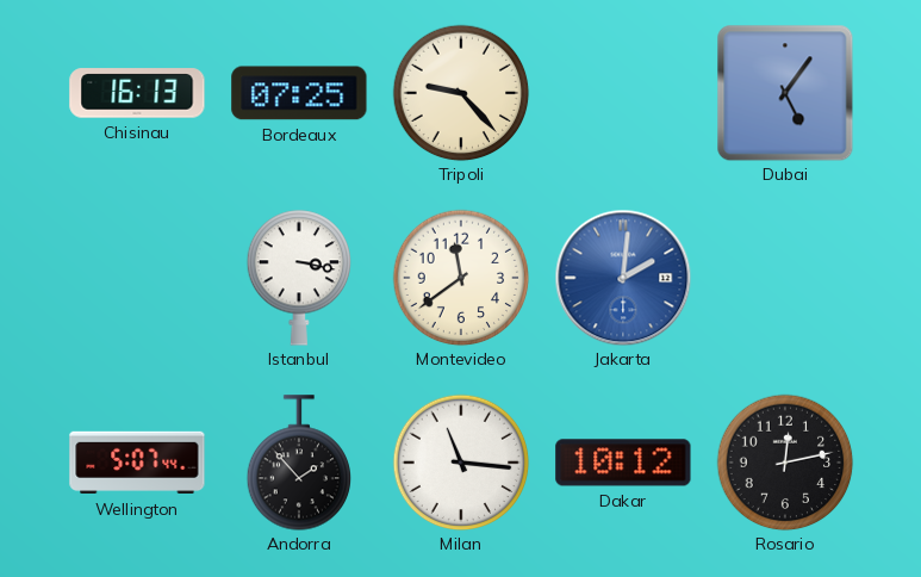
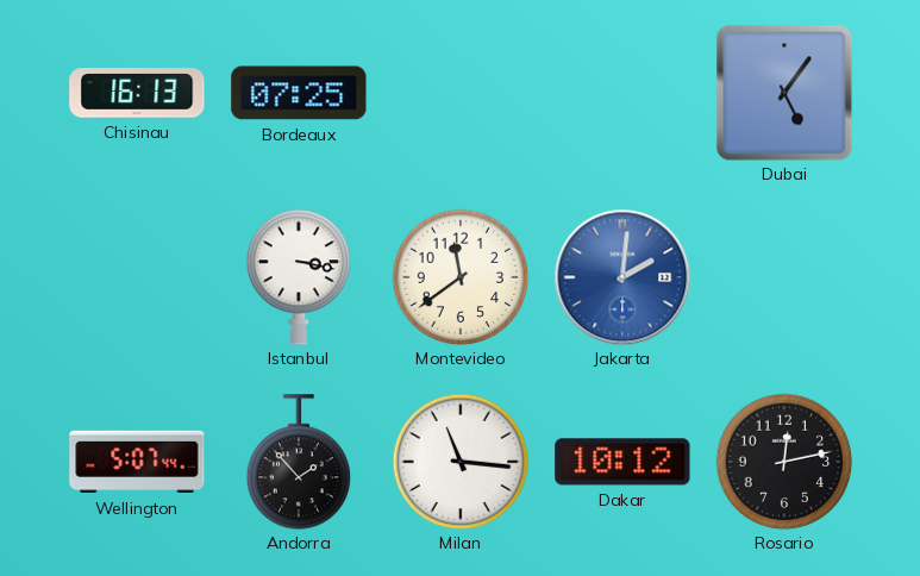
Tripoli: 9:23 -> none
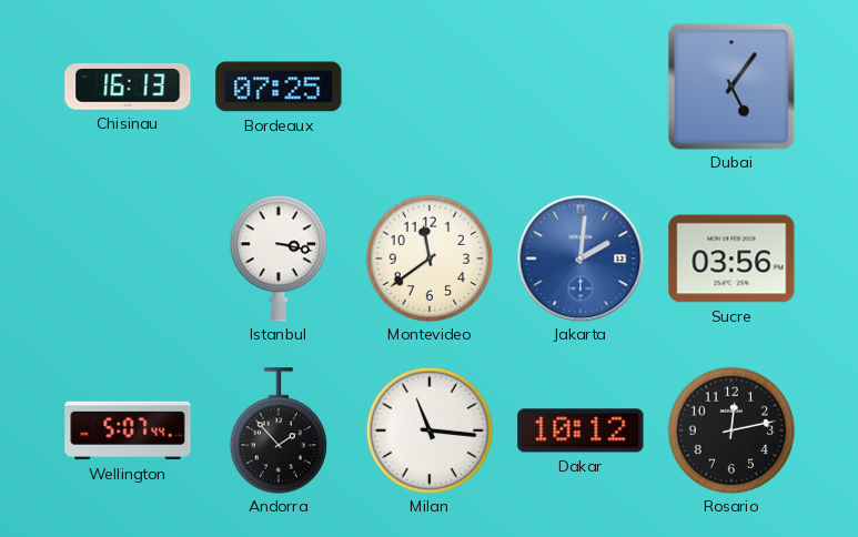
Sucre: none -> 03:56
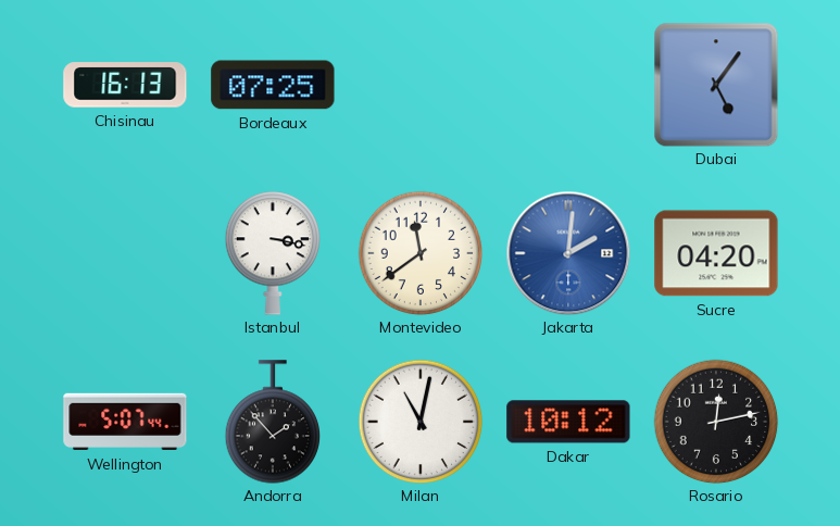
Sucre: 03:56 -> 04:20
Milan: 11:16 -> 11:02
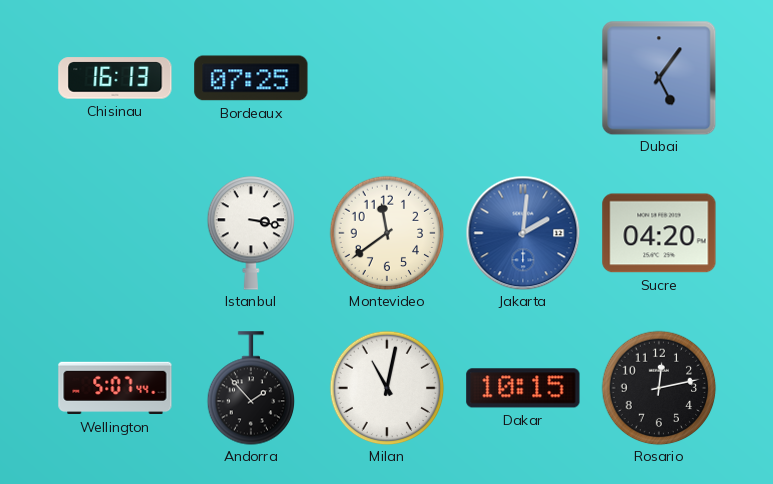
Dakar: 10:12 -> 10:15
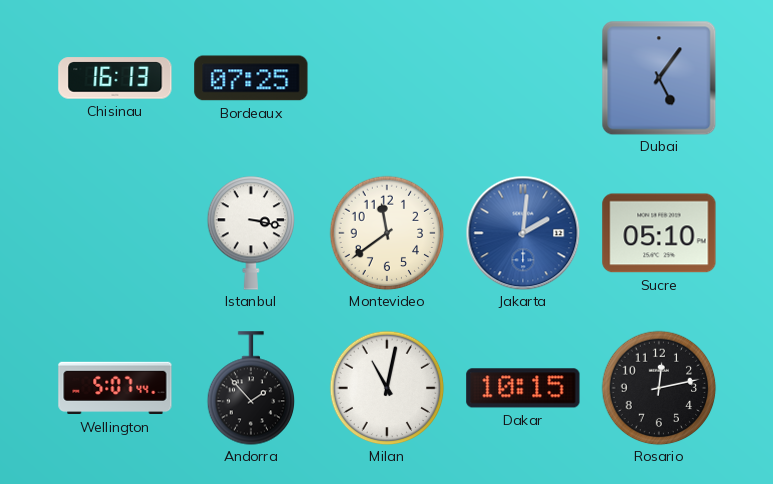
Sucre: 04:20 -> 05:10
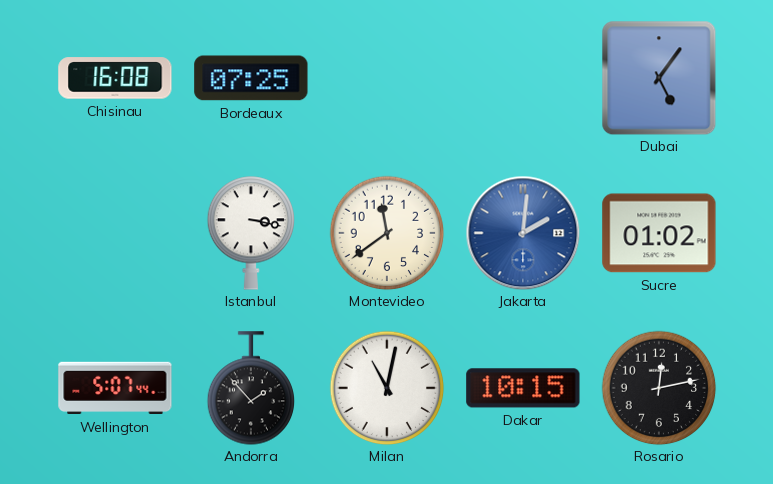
Chisinau: 16:13 -> 16:08
Sucre: 05:10 -> 01:02
